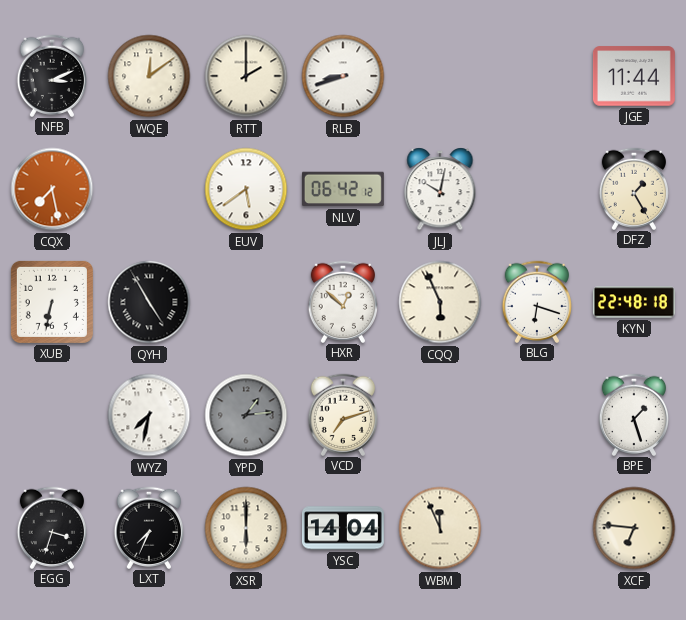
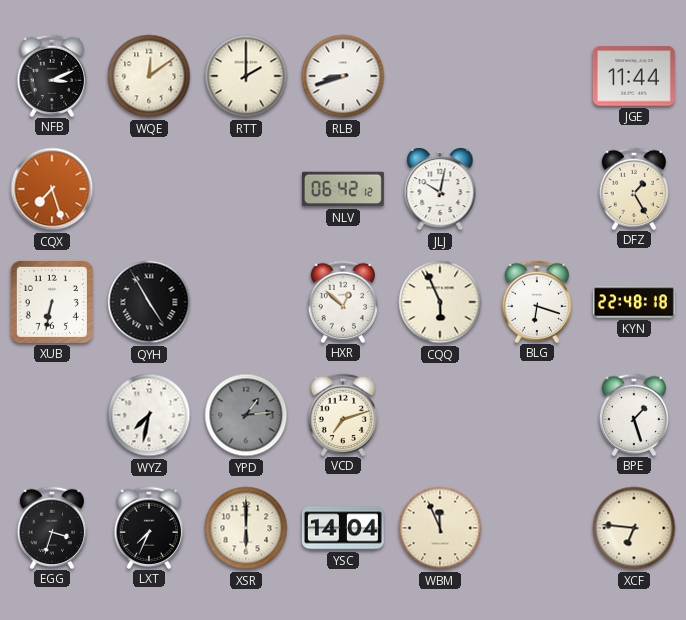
CQX: 7:28 -> 7:27
EUV: 5:39 -> none
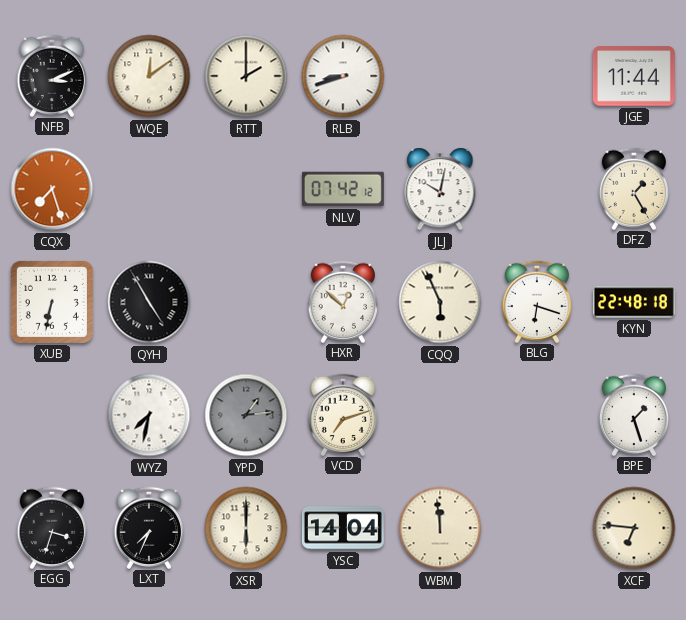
NLV: 06:42 -> 07:42
WBM: 11:56 -> 11:59
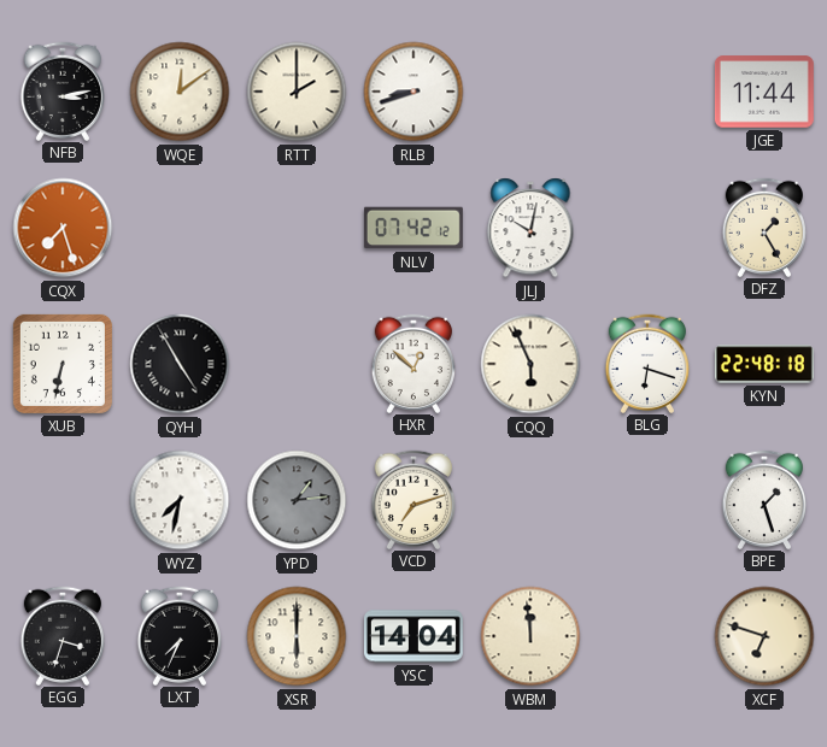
NFB: 3:11 -> 3:13
XCF: 6:46 -> 6:48
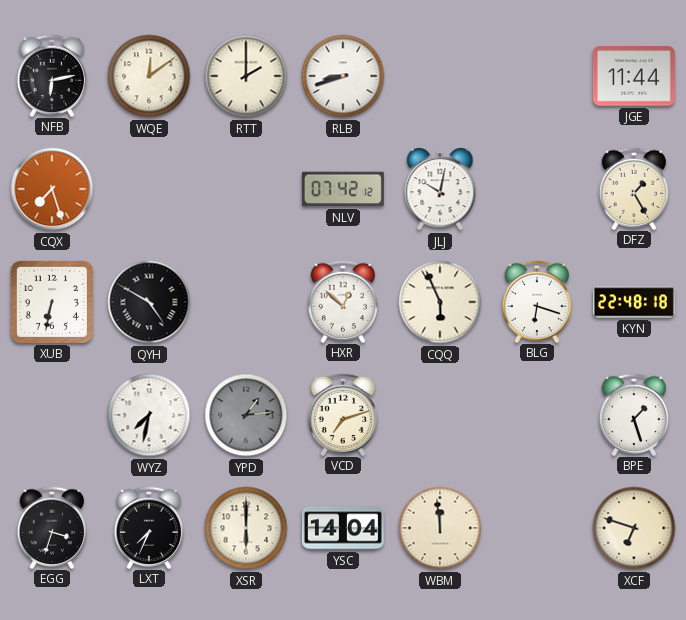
NFB: 3:13 -> 6:13
QYH: 4:55 -> 4:50
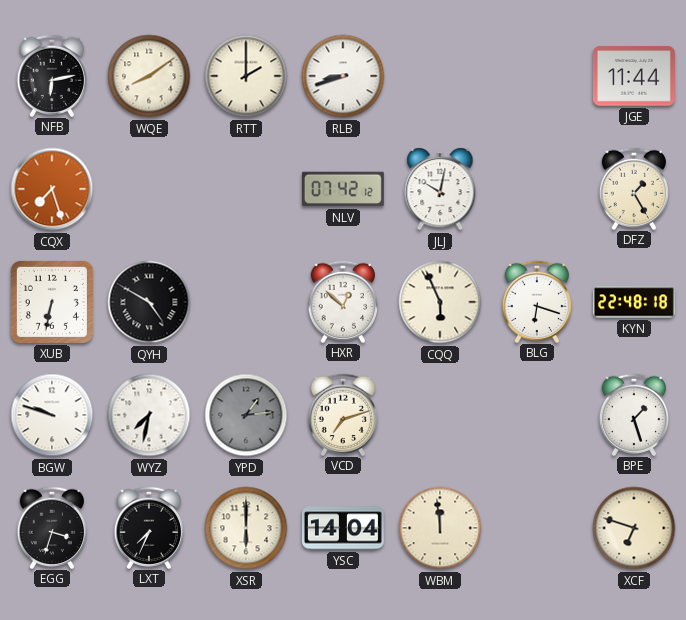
WQE: 12:09 -> 8:09
BGW: none -> 9:48
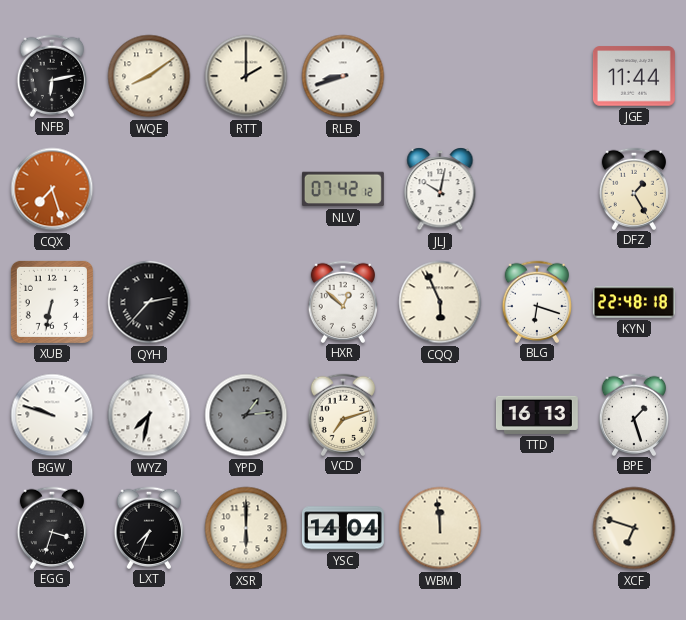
QYH: 4:50 -> 2:37
TTD: none -> 16:13
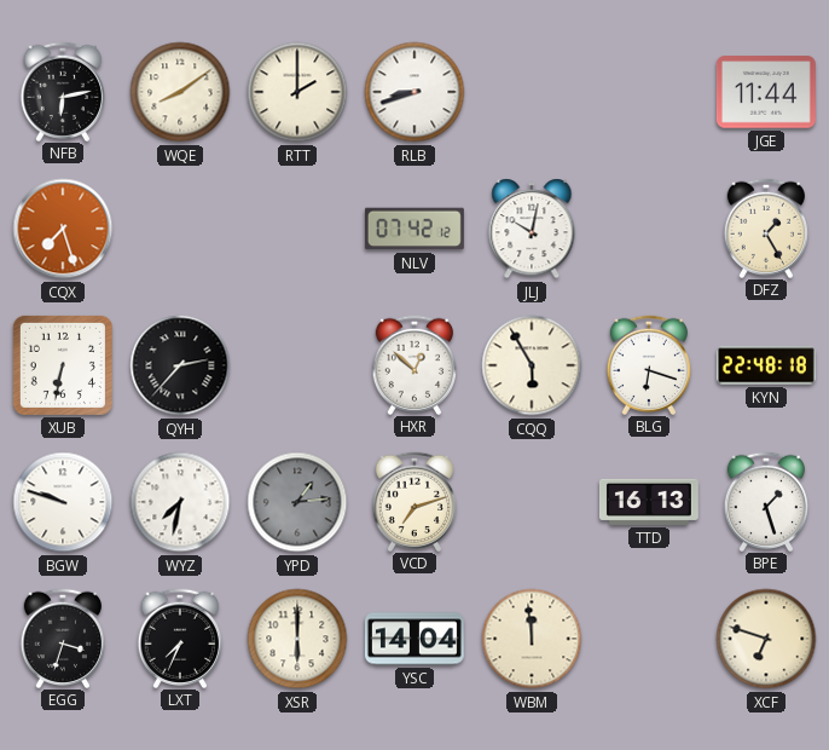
CQQ: 5:56 -> 5:55
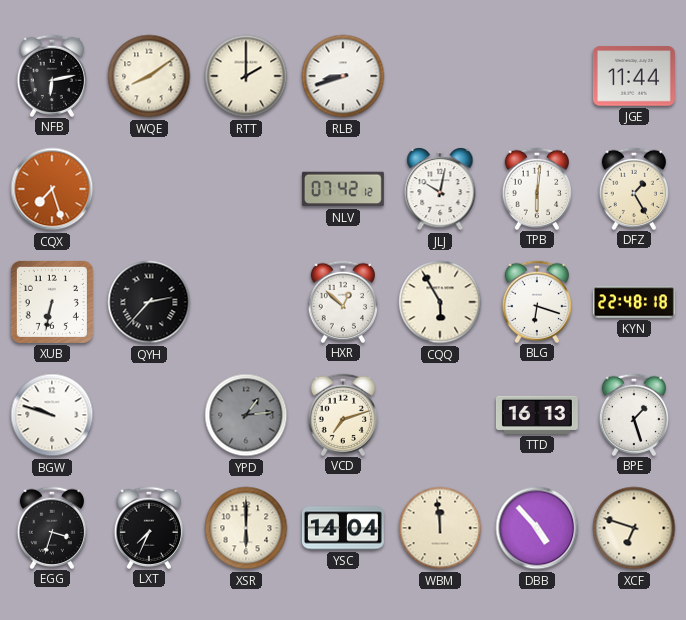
TPB: none -> 6:01
WYZ: 7:32 -> none
DBB: none -> 4:53
